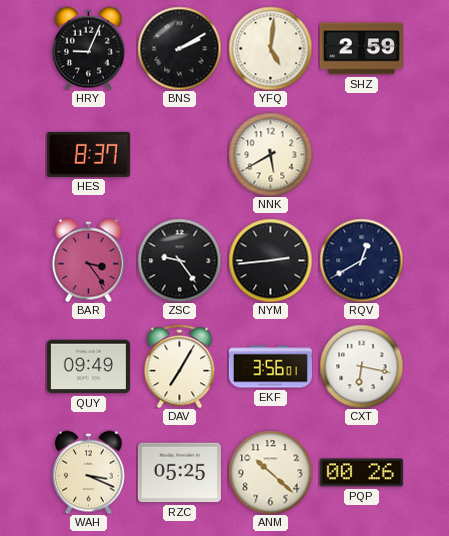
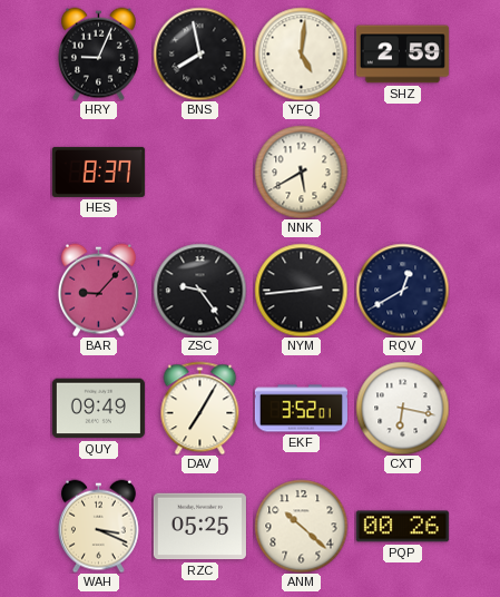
BNS: 2:10 -> 7:58
BAR: 3:24 -> 9:07
EKF: 3:56 -> 3:52
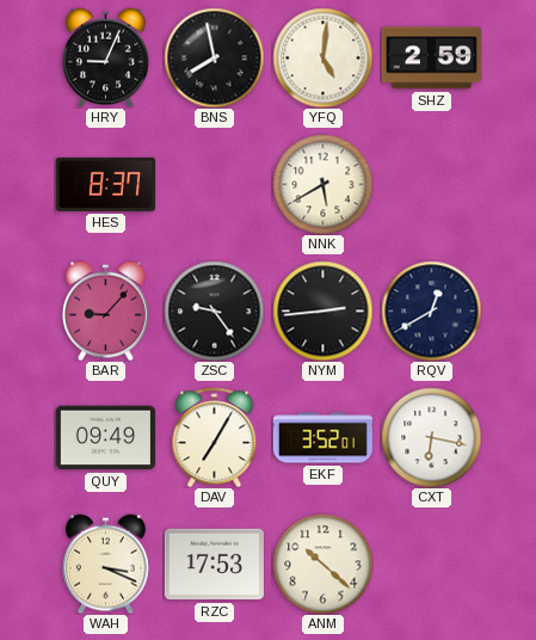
RZC: 05:25 -> 17:53
PQP: 00:26 -> none
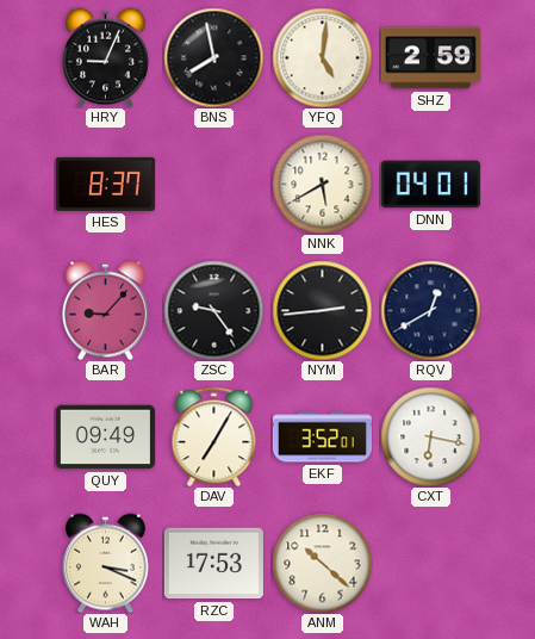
DNN: none -> 04:01
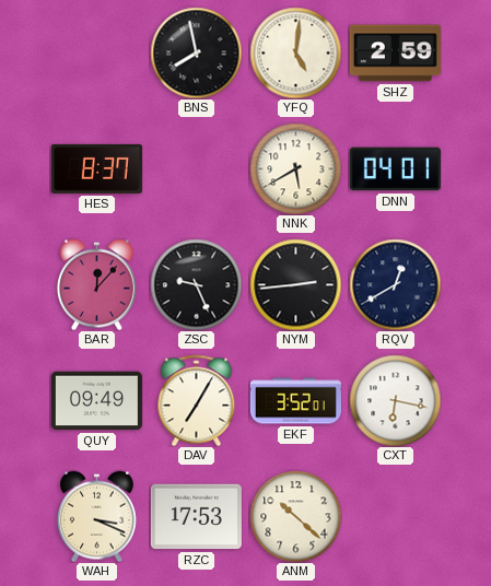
HRY: 9:04 -> none
BAR: 9:07 -> 12:07
ZSC: 9:24 -> 9:26
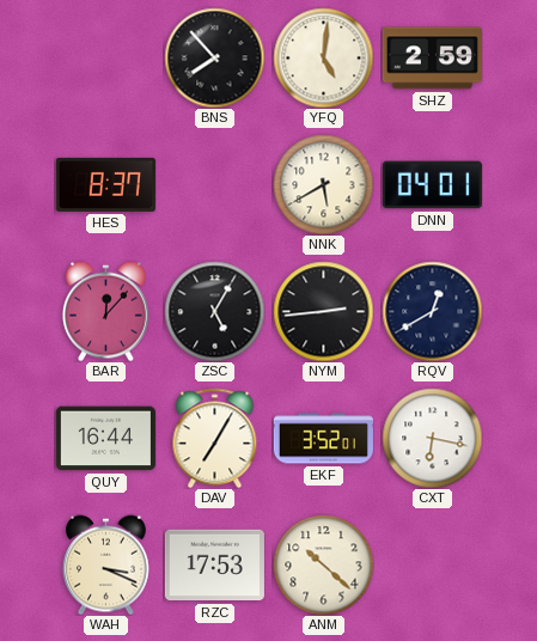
BNS: 7:58 -> 7:53
ZSC: 9:26 -> 5:05
QUY: 09:49 -> 16:44
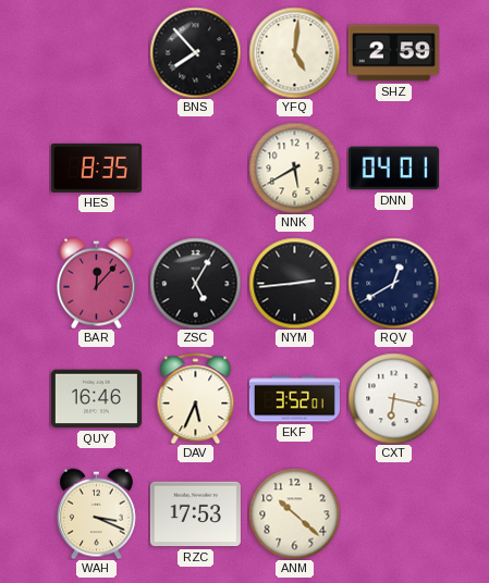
HES: 8:37 -> 8:35
QUY: 16:44 -> 16:46
DAV: 7:05 -> 5:34
